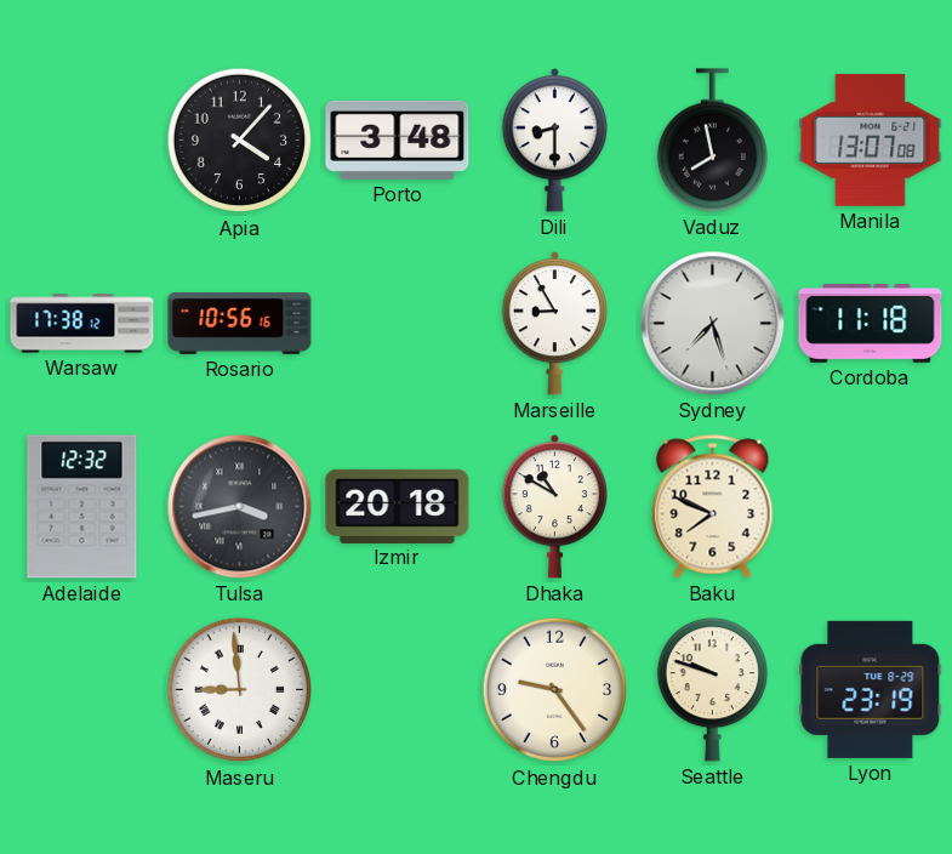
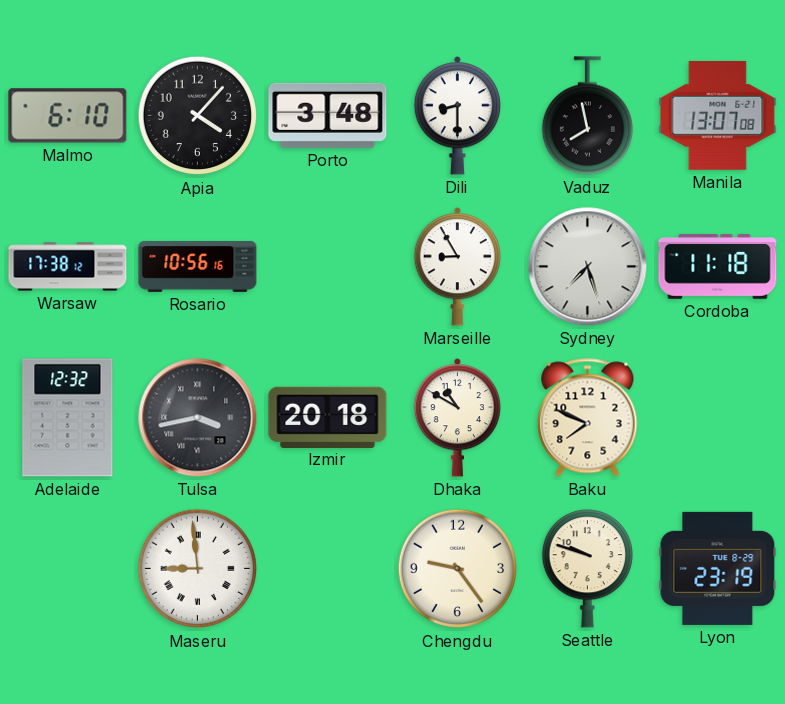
Malmo: none -> 6:10
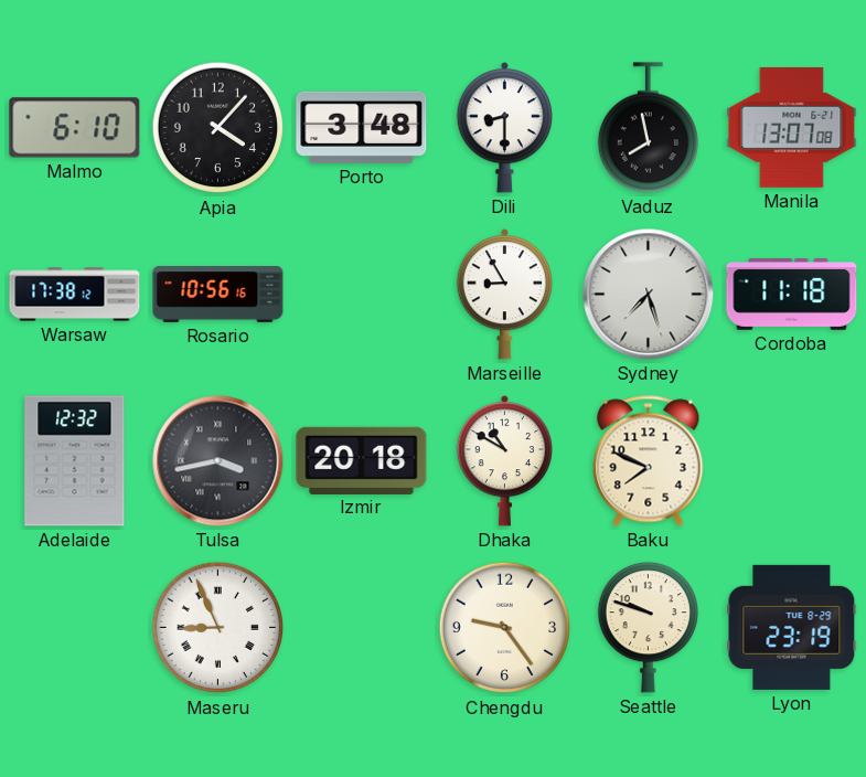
Maseru: 8:59 -> 8:56
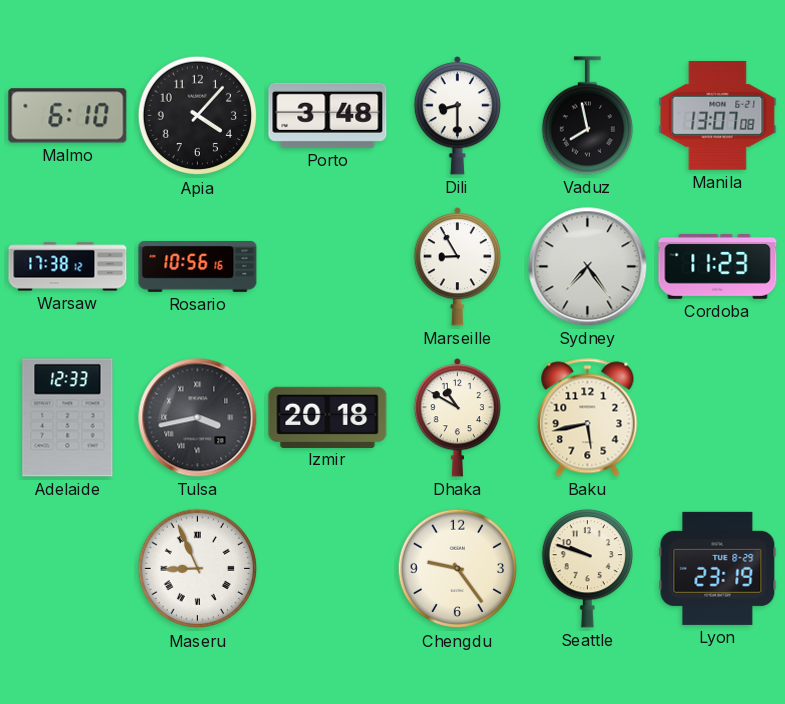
Sydney: 7:27 -> 7:24
Cordoba: 11:18 -> 11:23
Adelaide: 12:32 -> 12:33
Baku: 7:49 -> 5:43
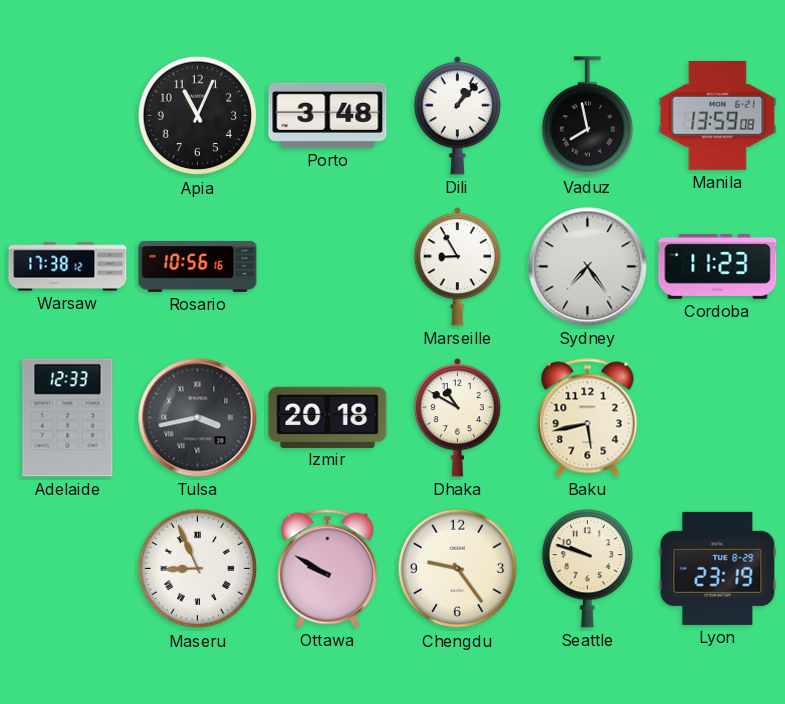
Malmo: 6:10 -> none
Apia: 4:07 -> 11:04
Dili: 8:30 -> 1:07
Manila: 13:07 -> 13:59
Ottawa: none -> 9:50
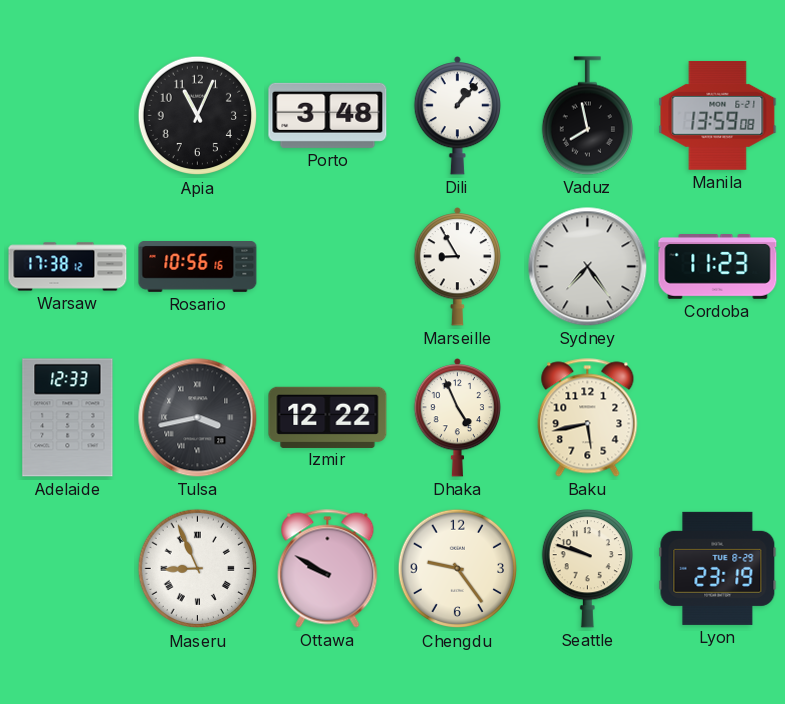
Izmir: 20:18 -> 12:22
Dhaka: 10:50 -> 4:56
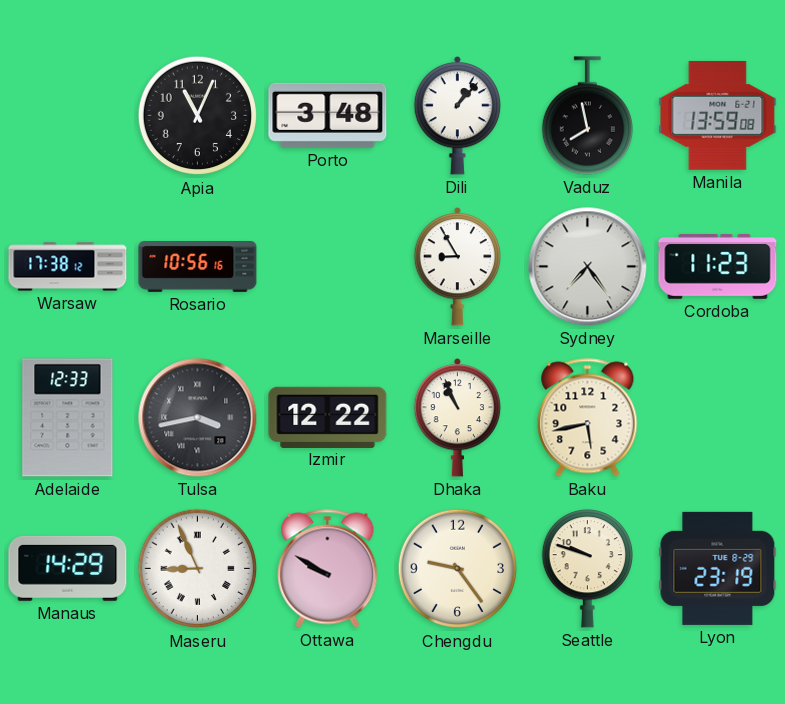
Dhaka: 4:56 -> 10:56
Manaus: none -> 14:29
